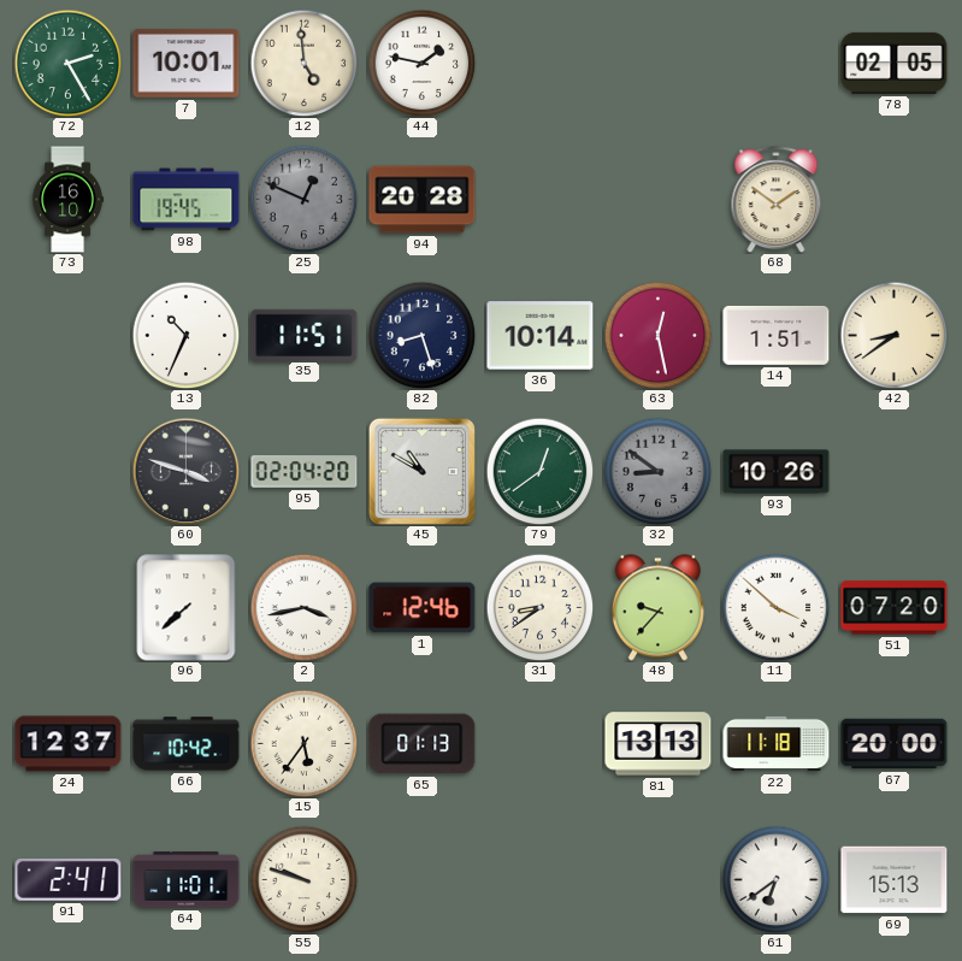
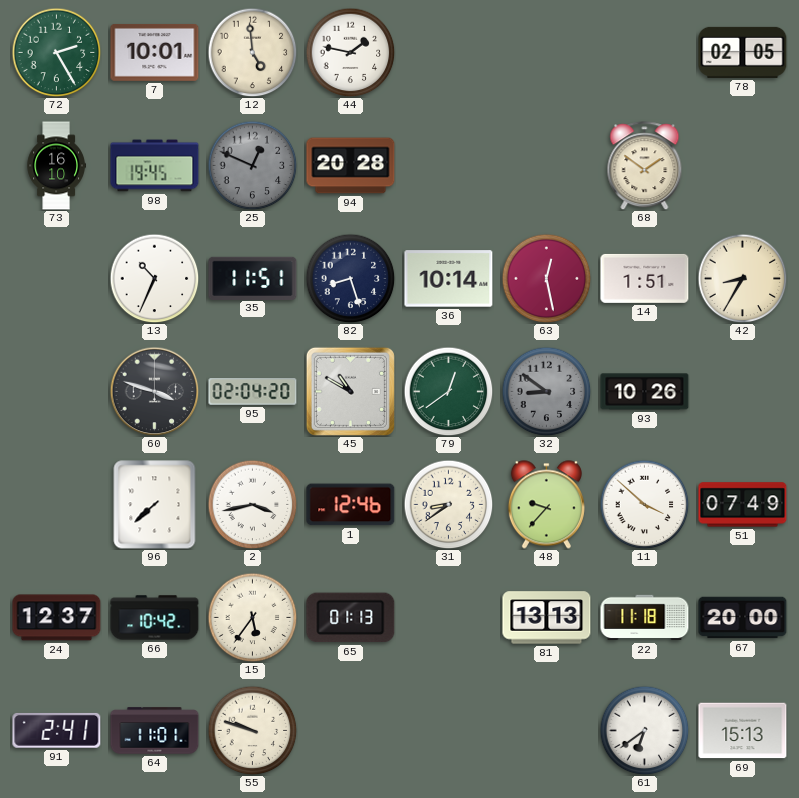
42: 8:39 -> 8:35
51: 07:20 -> 07:49
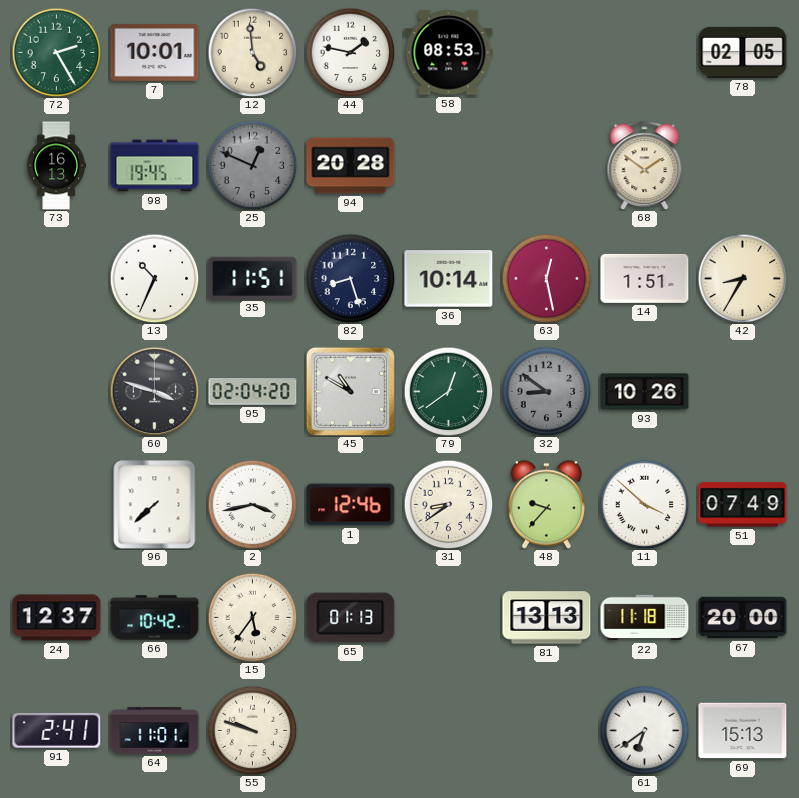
58: none -> 08:53
73: 16:10 -> 16:13
